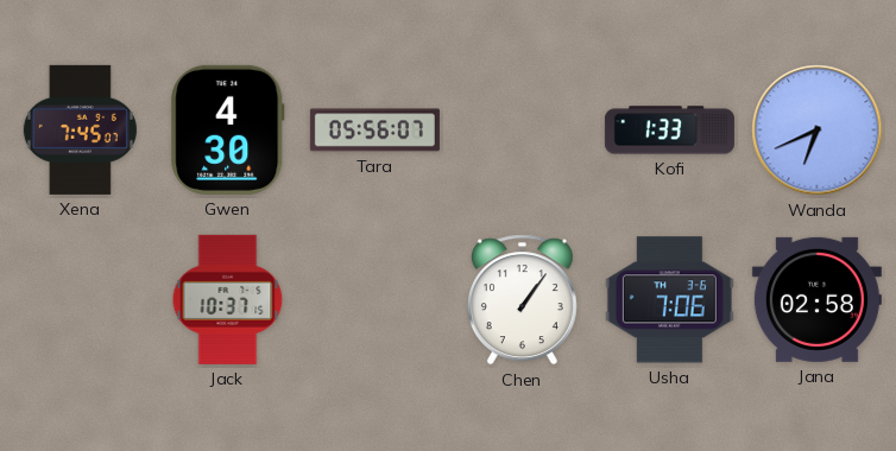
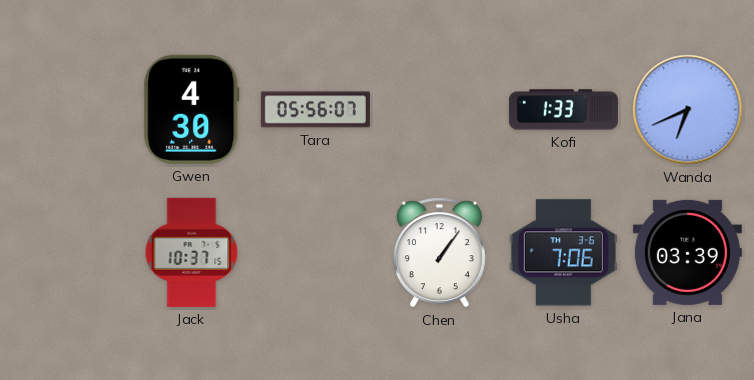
Xena: 7:45 -> none
Jana: 02:58 -> 03:39
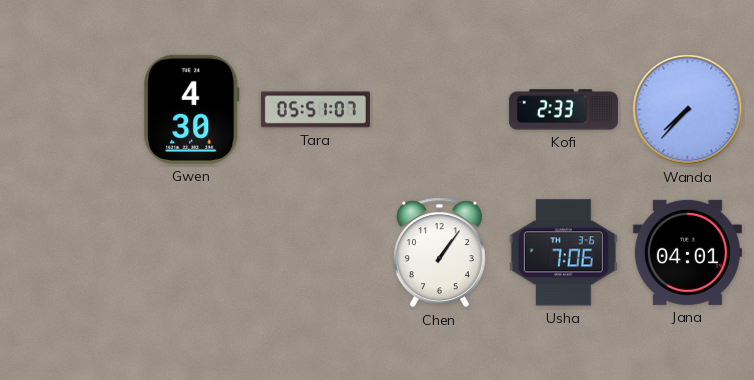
Tara: 05:56 -> 05:51
Kofi: 1:33 -> 2:33
Wanda: 6:41 -> 7:37
Jack: 10:37 -> none
Jana: 03:39 -> 04:01
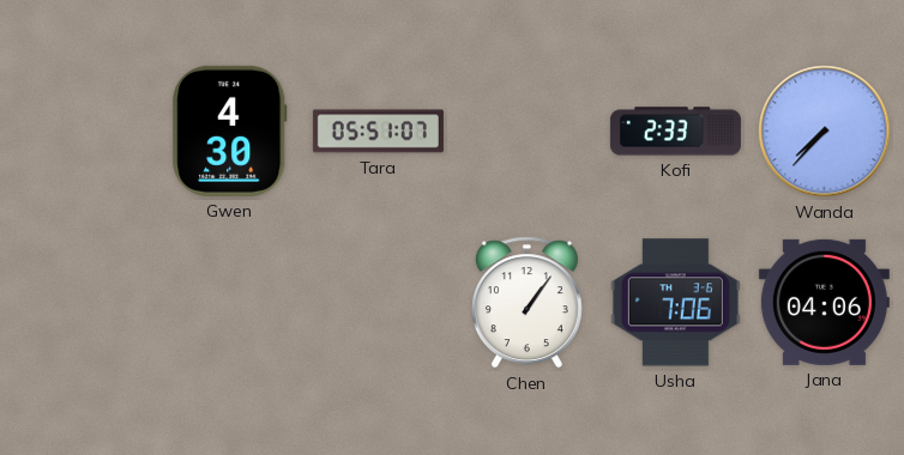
Jana: 04:01 -> 04:06
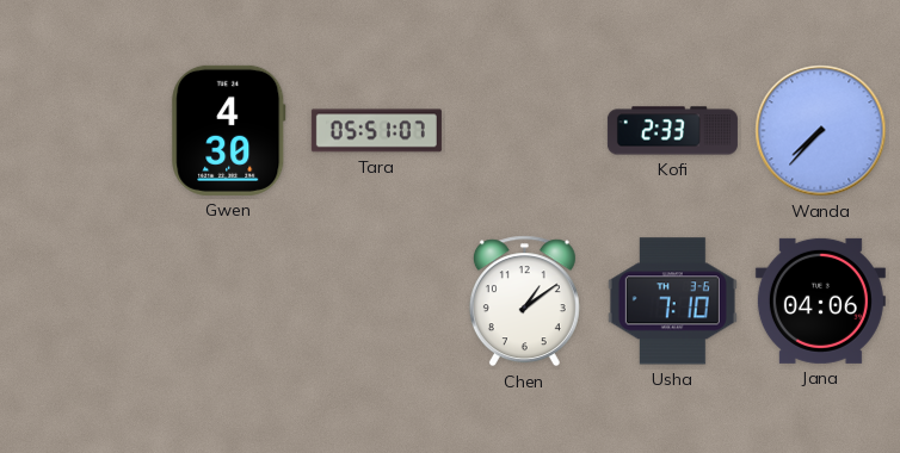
Chen: 1:06 -> 1:09
Usha: 7:06 -> 7:10
